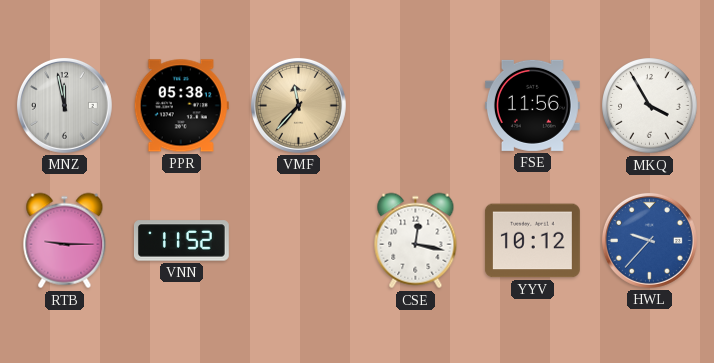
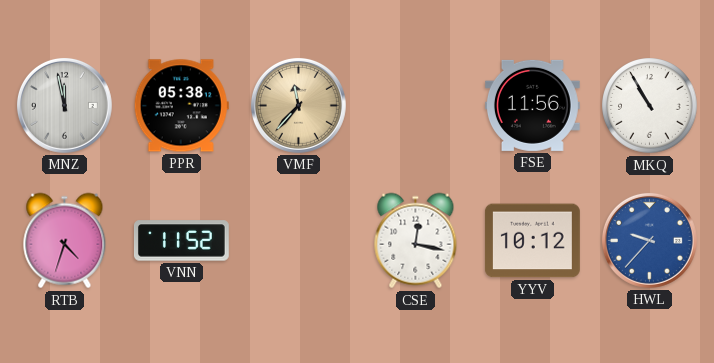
MKQ: 3:55 -> 10:55
RTB: 9:15 -> 4:33
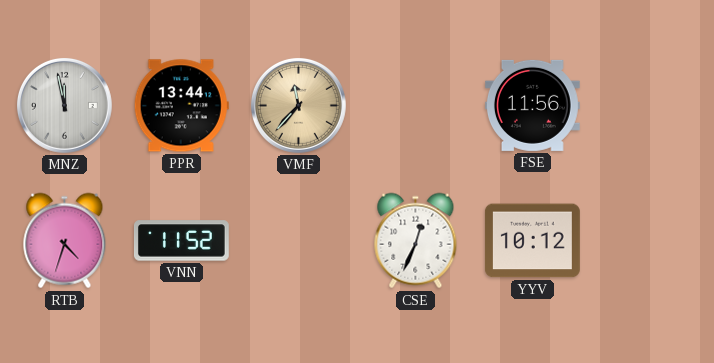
PPR: 05:38 -> 13:44
MKQ: 10:55 -> none
CSE: 12:17 -> 12:34
HWL: 9:37 -> none
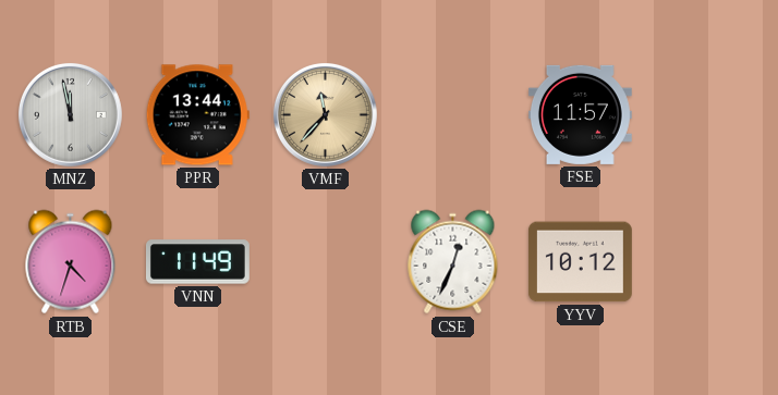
FSE: 11:56 -> 11:57
VNN: 11:52 -> 11:49
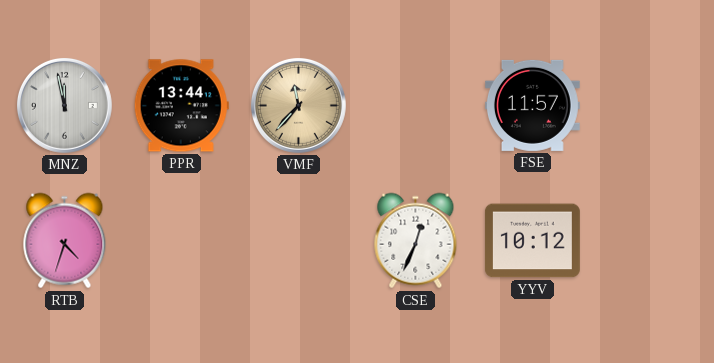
VNN: 11:49 -> none
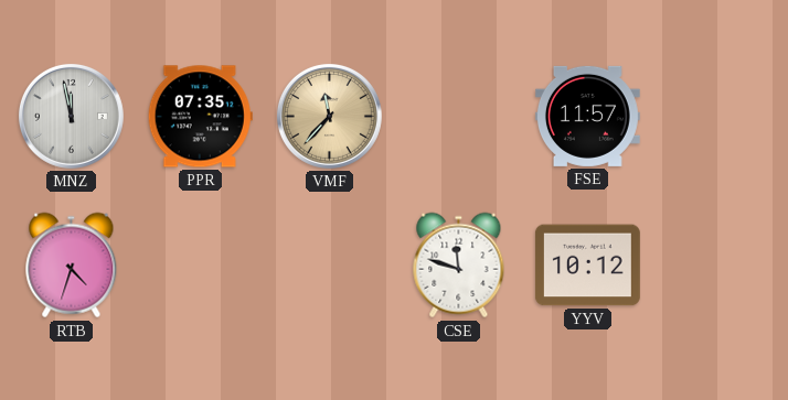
PPR: 13:44 -> 07:35
CSE: 12:34 -> 11:48
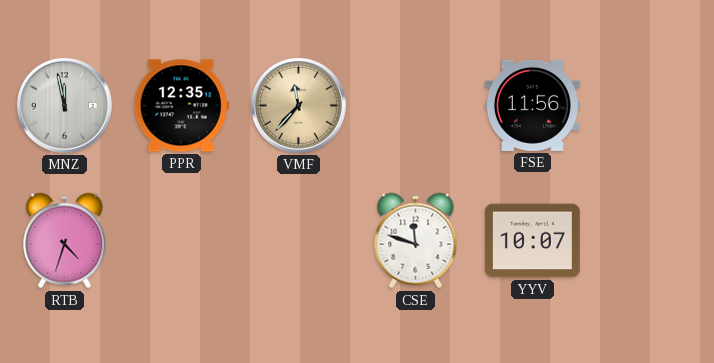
PPR: 07:35 -> 12:35
FSE: 11:57 -> 11:56
YYV: 10:12 -> 10:07
